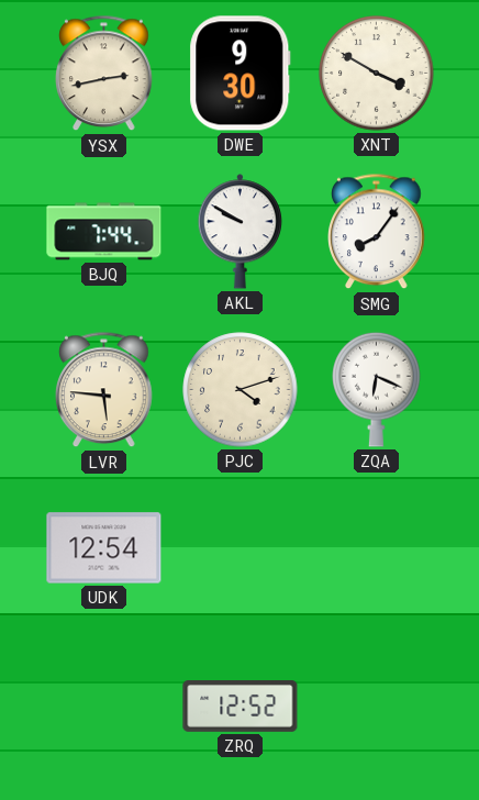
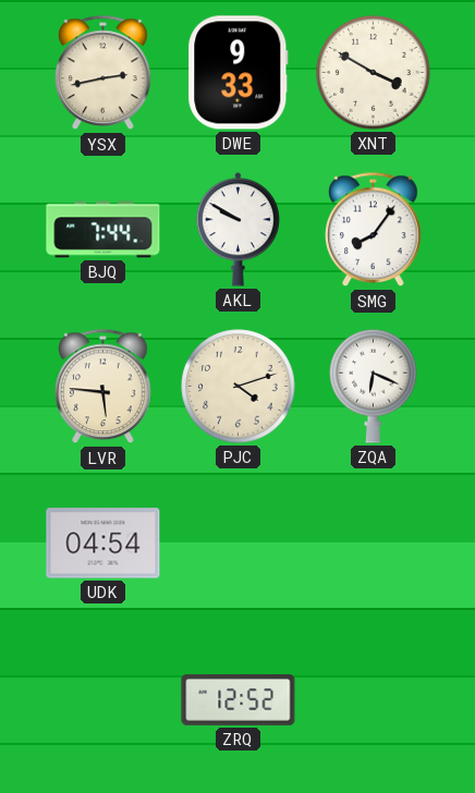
DWE: 9:30 -> 9:33
UDK: 12:54 -> 04:54
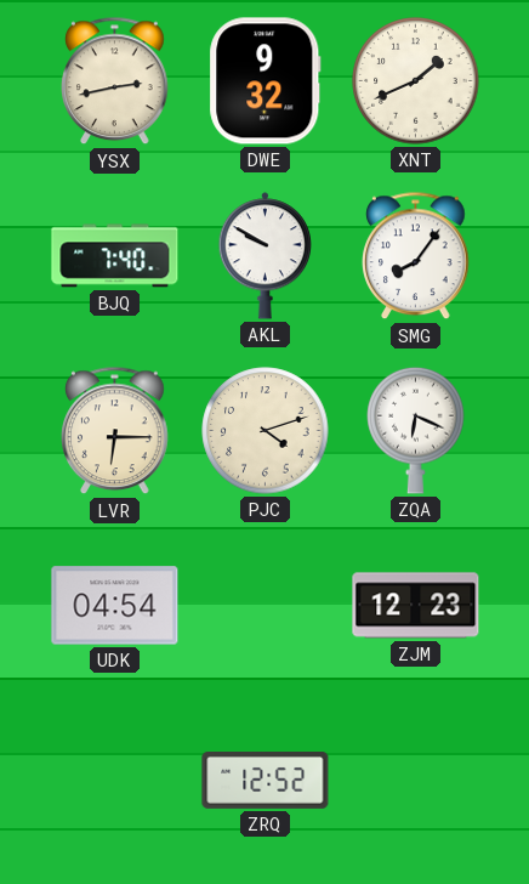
DWE: 9:33 -> 9:32
XNT: 3:50 -> 1:41
BJQ: 7:44 -> 7:40
LVR: 5:46 -> 6:15
ZJM: none -> 12:23
